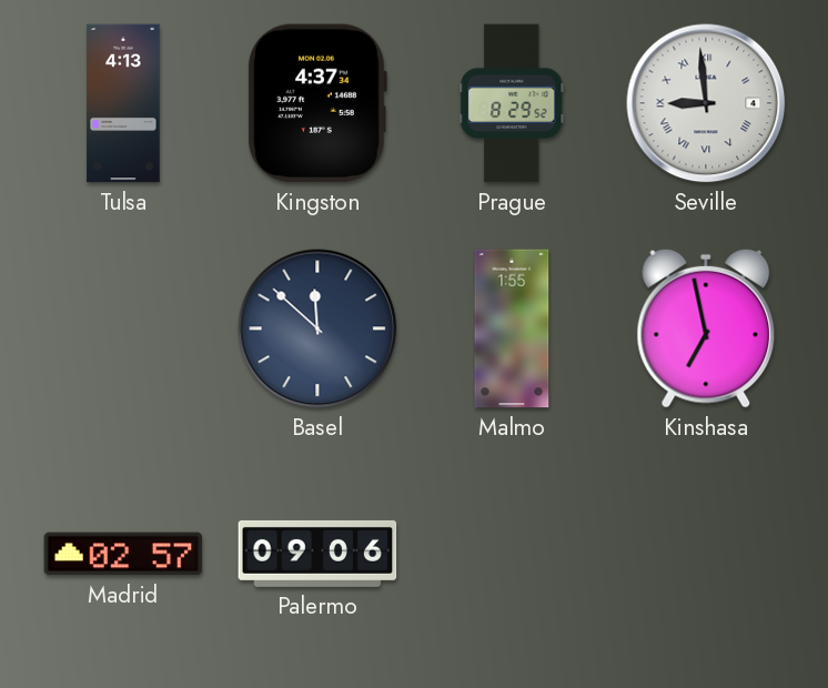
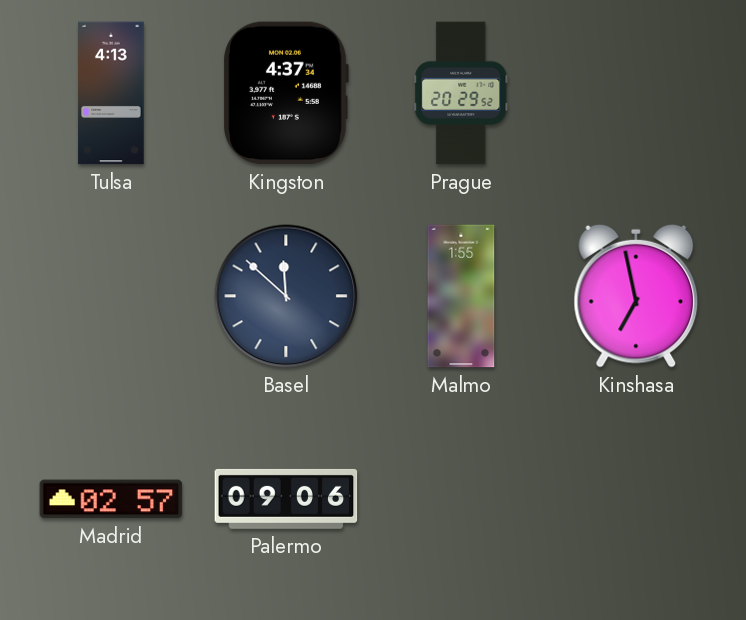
Prague: 8:29 -> 20:29
Seville: 8:59 -> none
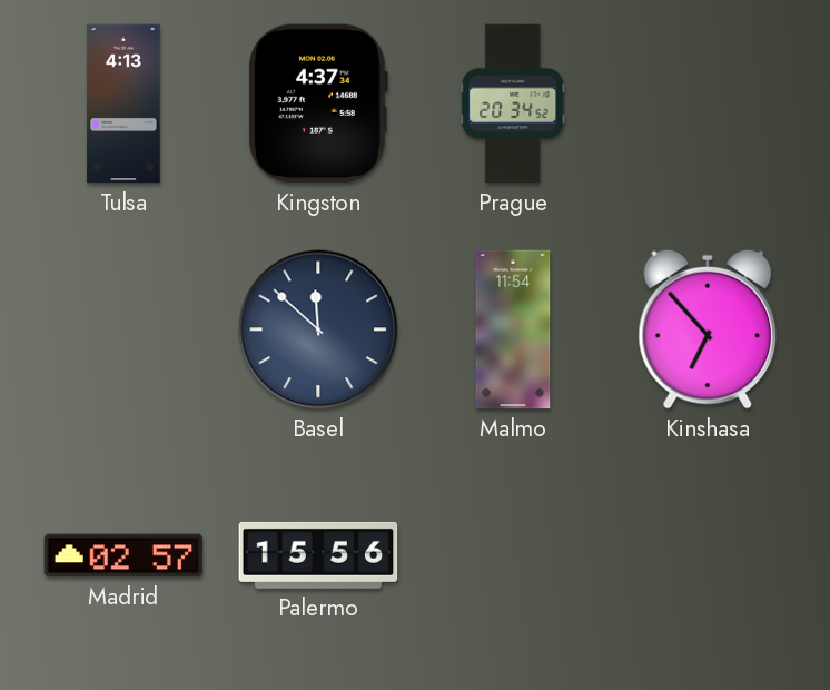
Prague: 20:29 -> 20:34
Malmo: 1:55 -> 11:54
Kinshasa: 6:58 -> 6:53
Palermo: 09:06 -> 15:56
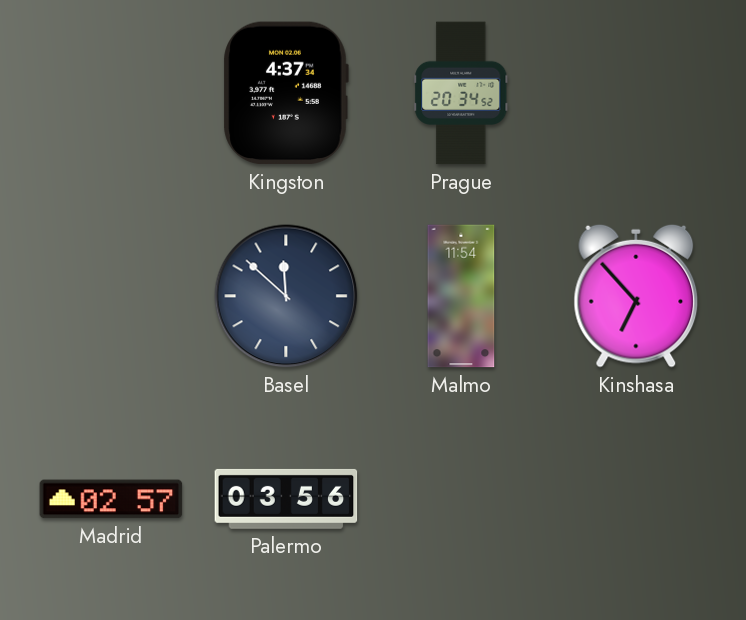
Tulsa: 4:13 -> none
Palermo: 15:56 -> 03:56
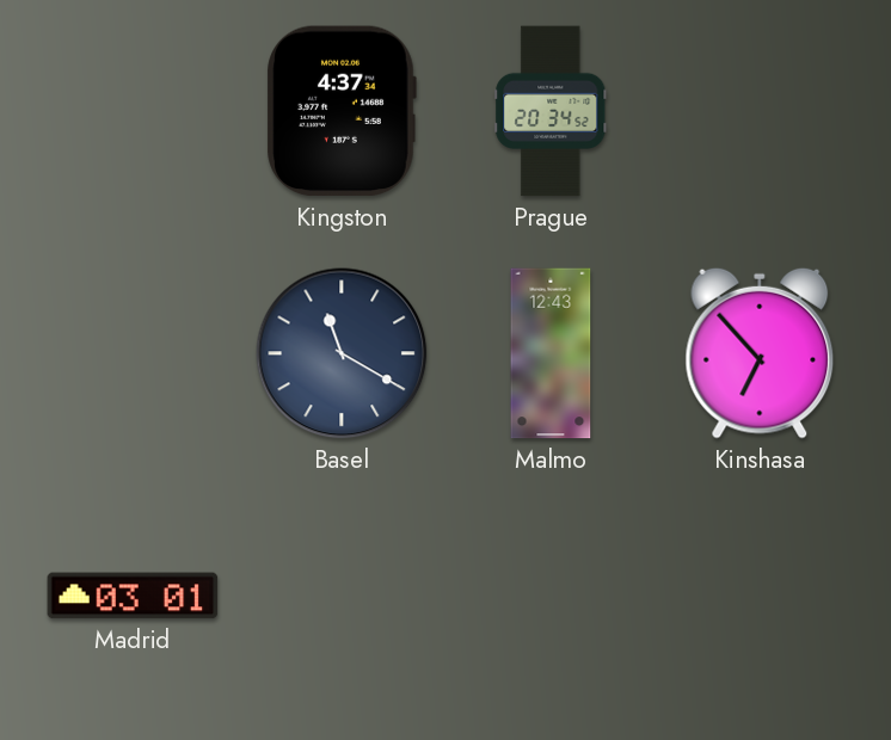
Basel: 11:52 -> 11:20
Malmo: 11:54 -> 12:43
Madrid: 02:57 -> 03:01
Palermo: 03:56 -> none
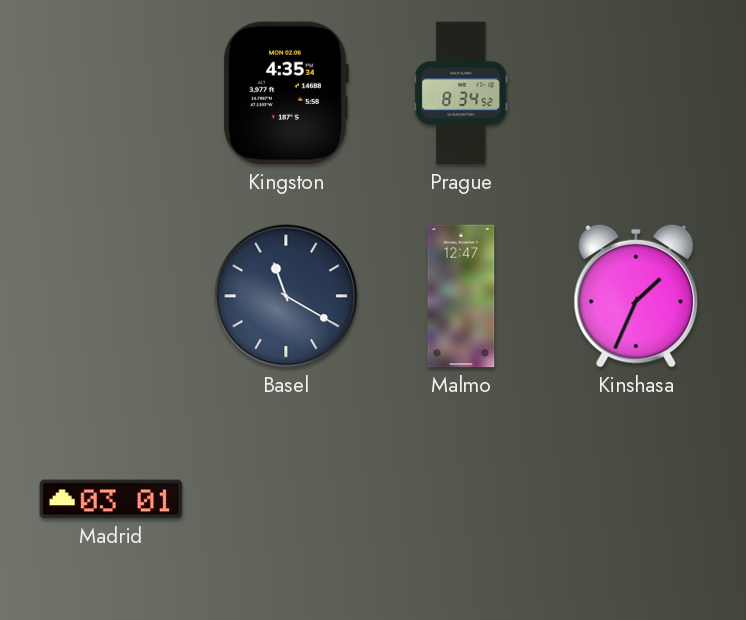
Kingston: 4:37 -> 4:35
Prague: 20:34 -> 8:34
Malmo: 12:43 -> 12:47
Kinshasa: 6:53 -> 1:34
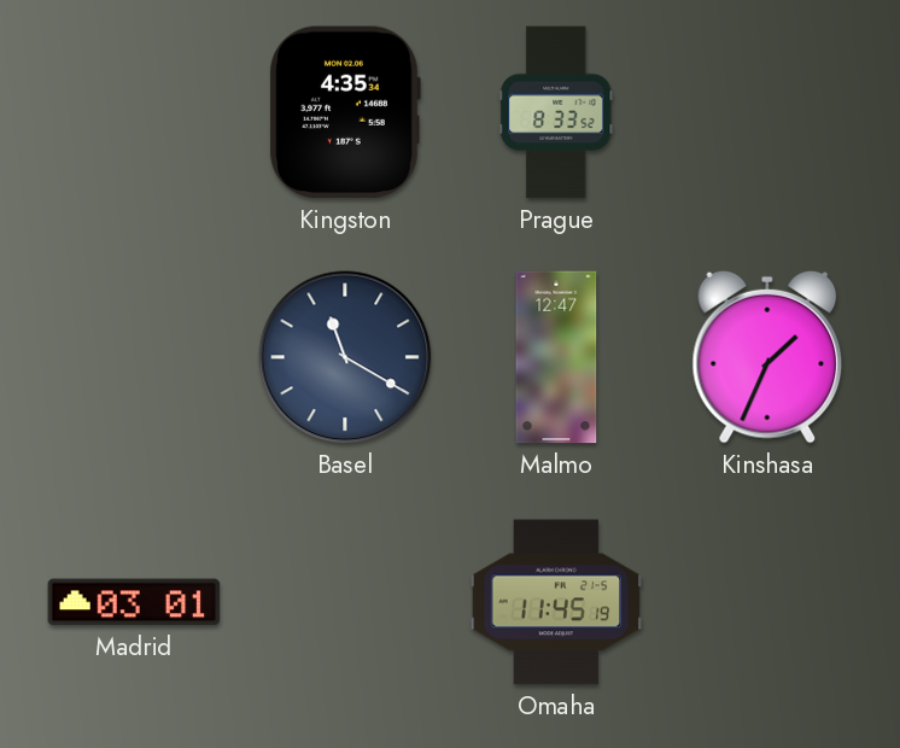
Prague: 8:34 -> 8:33
Omaha: none -> 11:45
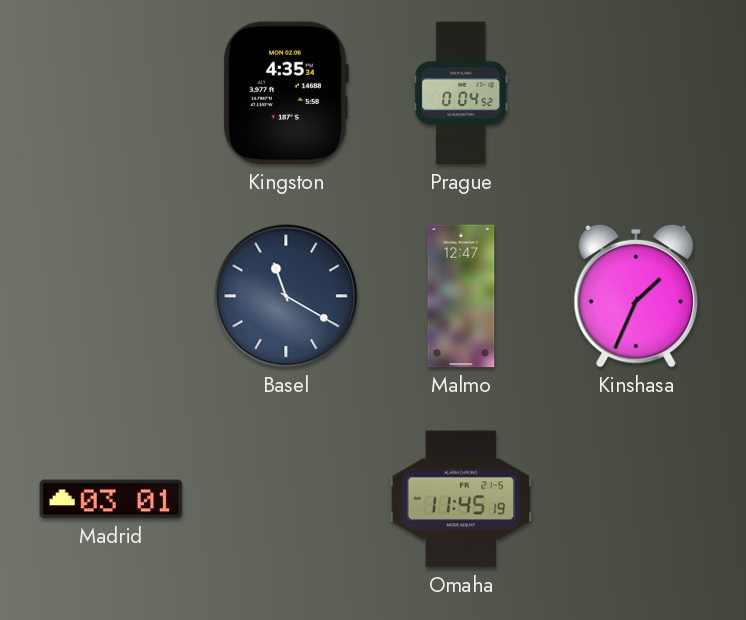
Prague: 8:33 -> 0:04
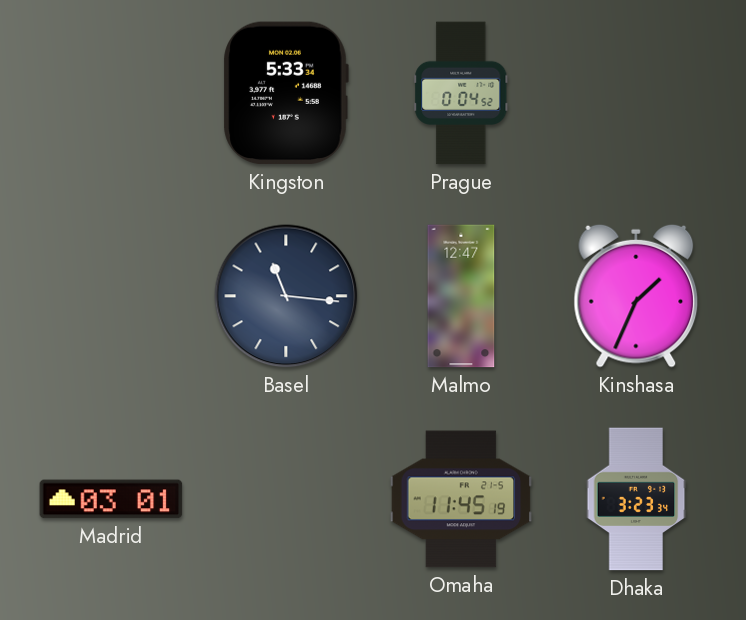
Kingston: 4:35 -> 5:33
Basel: 11:20 -> 11:16
Dhaka: none -> 3:23
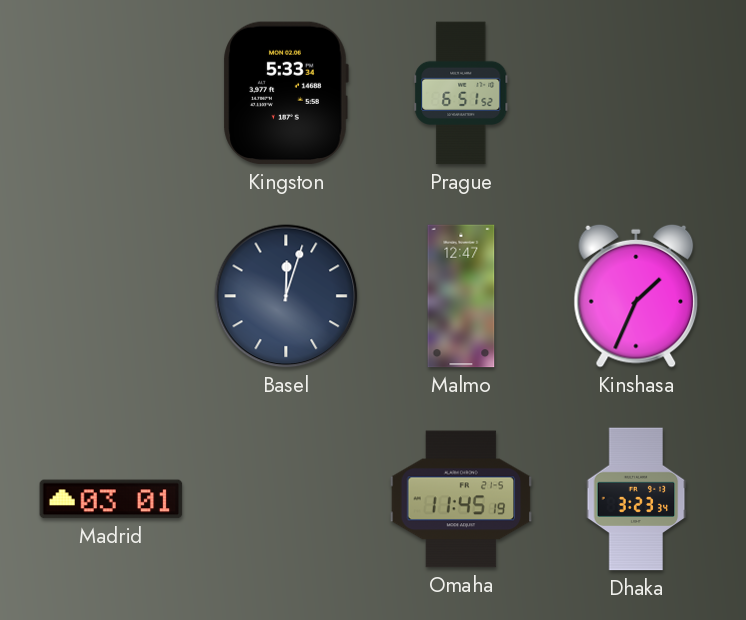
Prague: 0:04 -> 6:51
Basel: 11:16 -> 12:03
